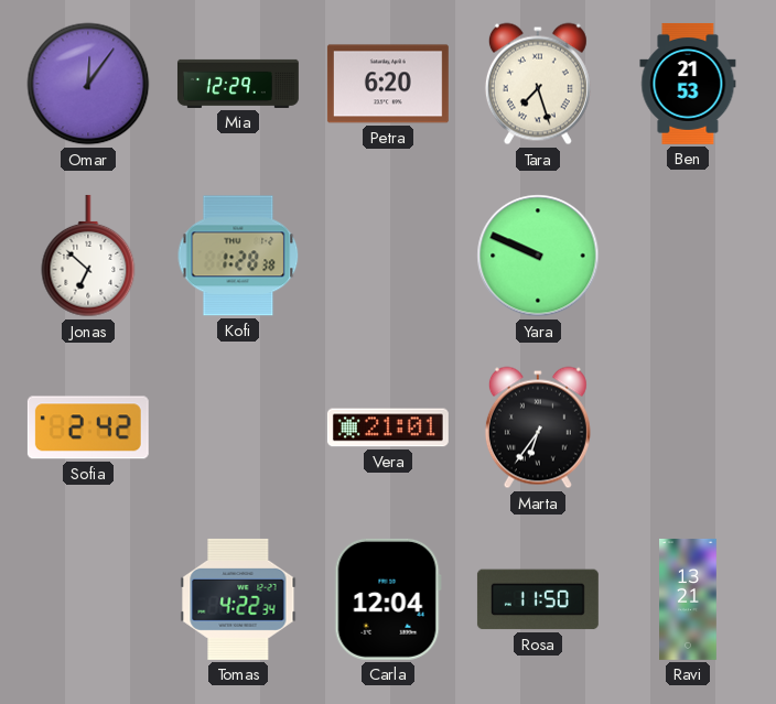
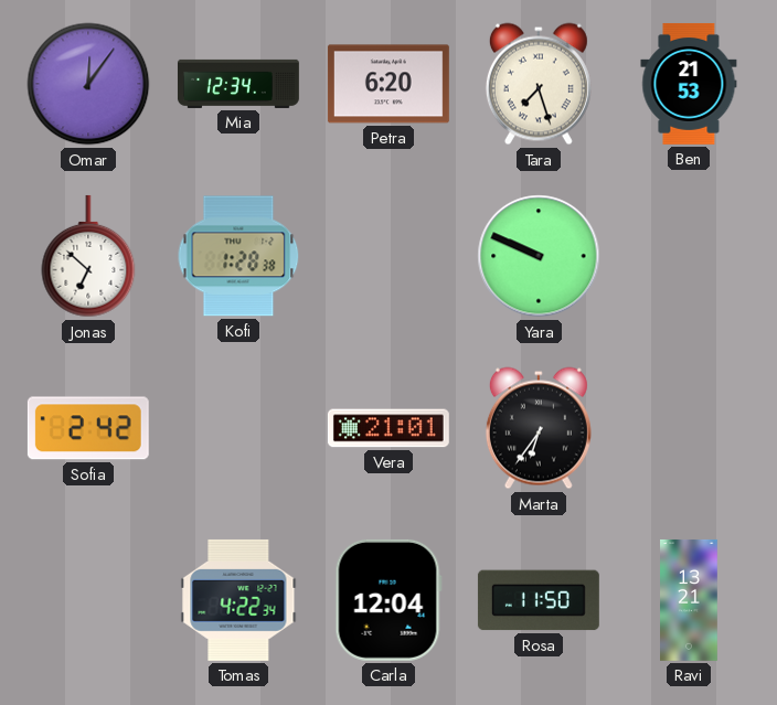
Mia: 12:29 -> 12:34
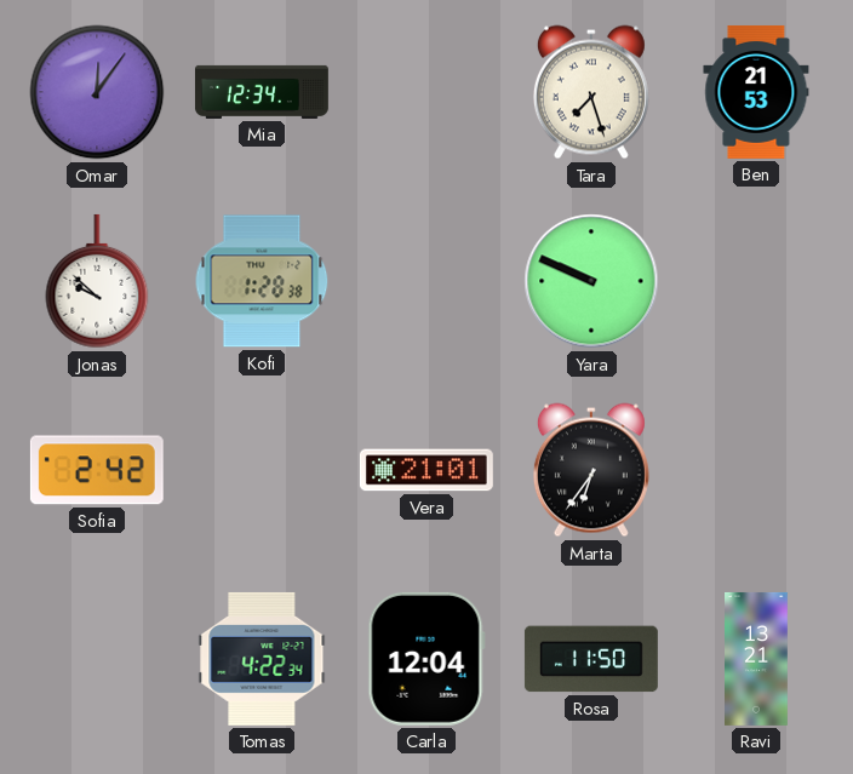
Petra: 6:20 -> none
Jonas: 6:52 -> 9:52
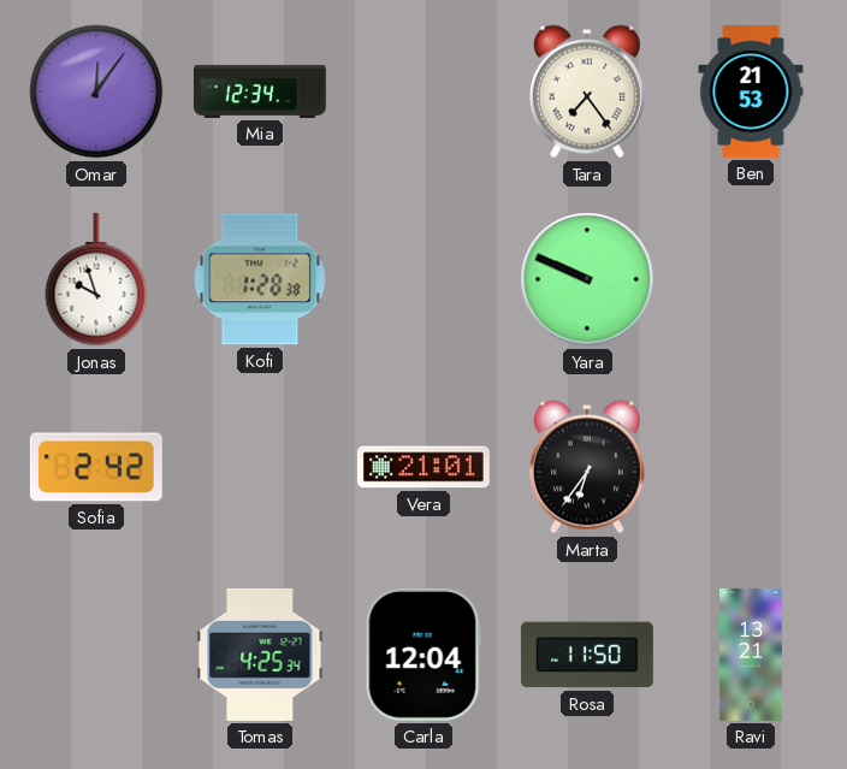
Tara: 7:27 -> 7:24
Jonas: 9:52 -> 9:57
Tomas: 4:22 -> 4:25
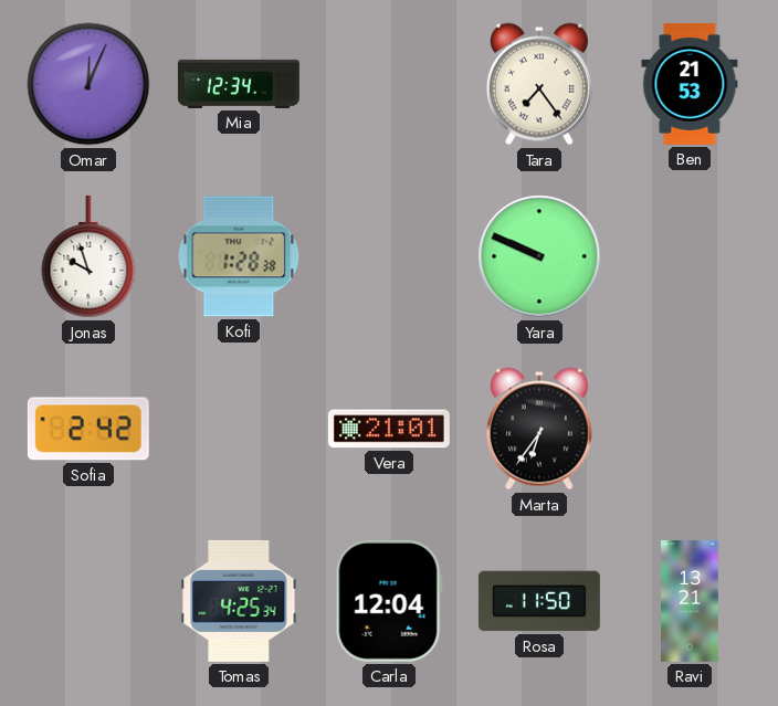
Omar: 12:06 -> 12:04
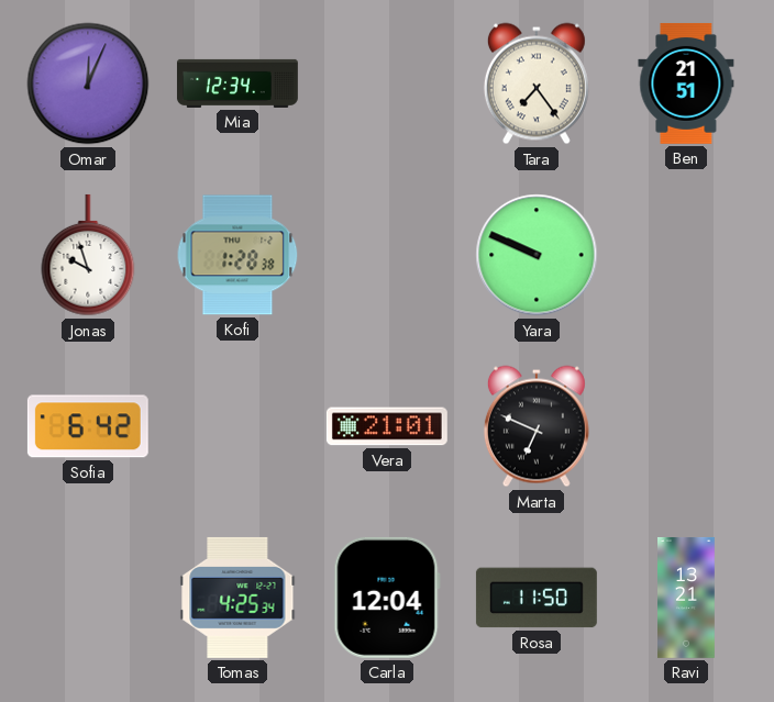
Ben: 21:53 -> 21:51
Sofia: 2:42 -> 6:42
Marta: 6:36 -> 6:49
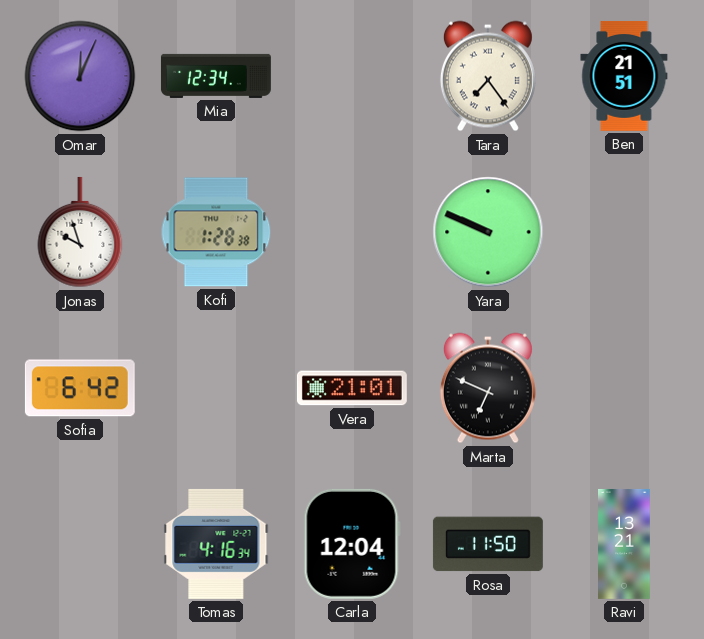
Tomas: 4:25 -> 4:16
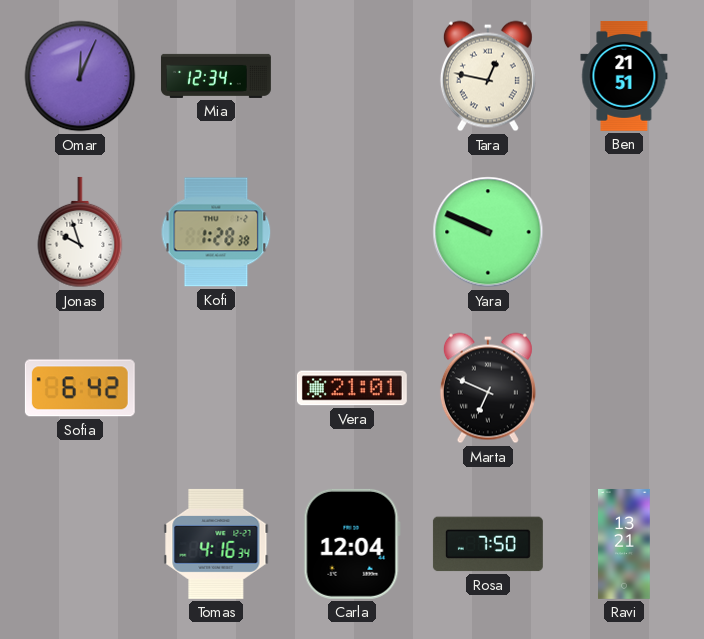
Tara: 7:24 -> 12:47
Rosa: 11:50 -> 7:50
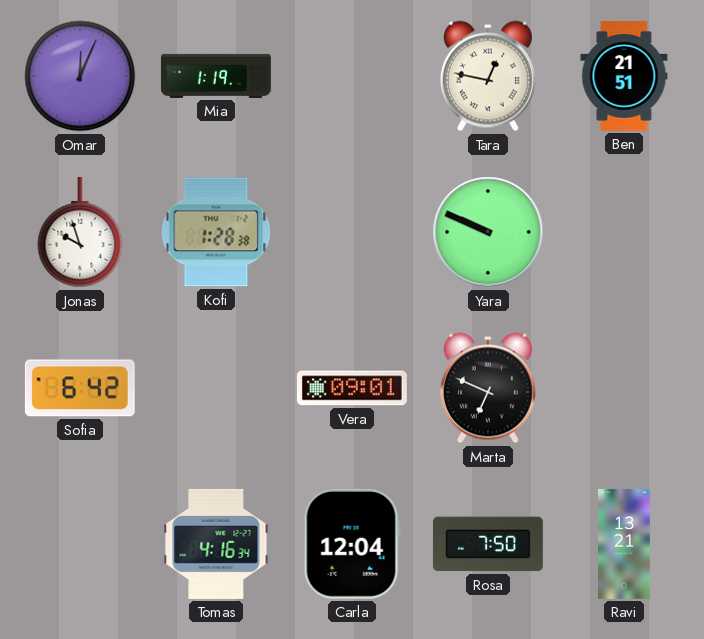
Mia: 12:34 -> 1:19
Vera: 21:01 -> 09:01
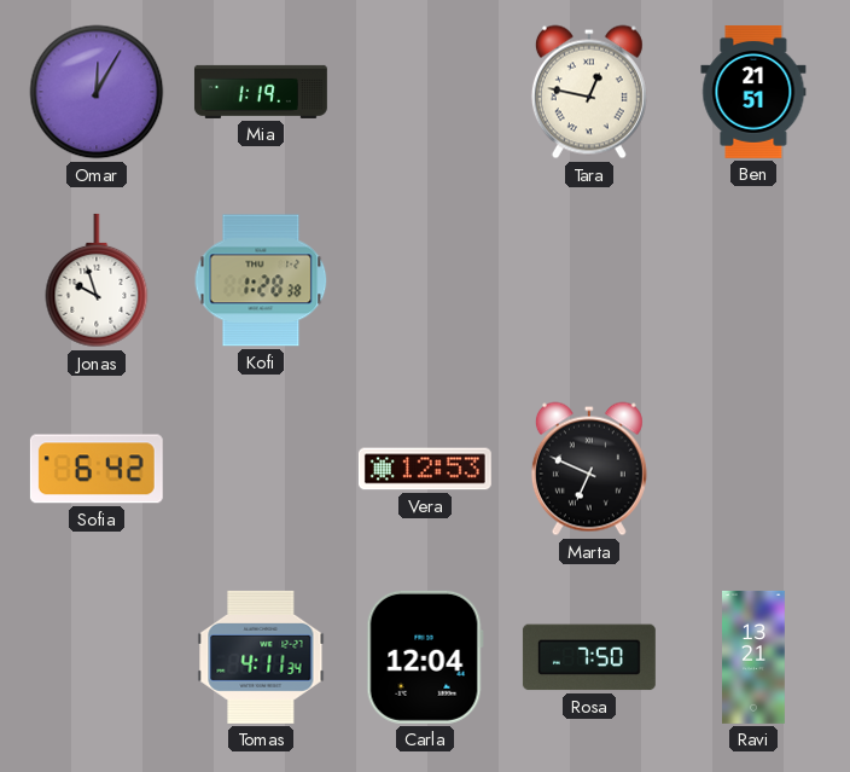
Omar: 12:04 -> 12:05
Yara: 9:49 -> none
Vera: 09:01 -> 12:53
Tomas: 4:16 -> 4:11
